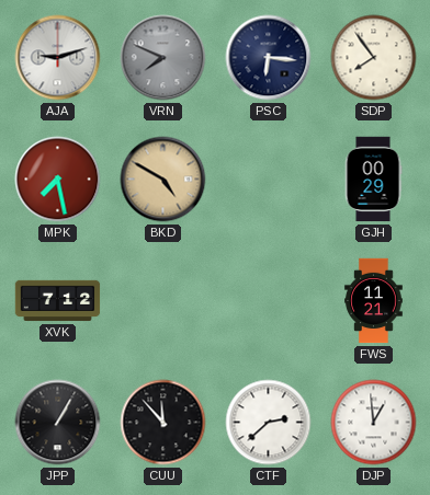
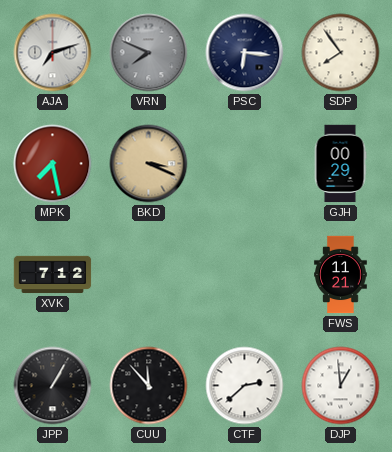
AJA: 9:12 -> 7:12
BKD: 4:50 -> 3:19
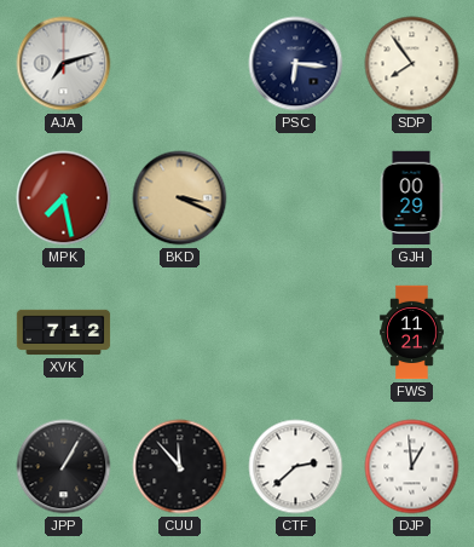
VRN: 7:49 -> none
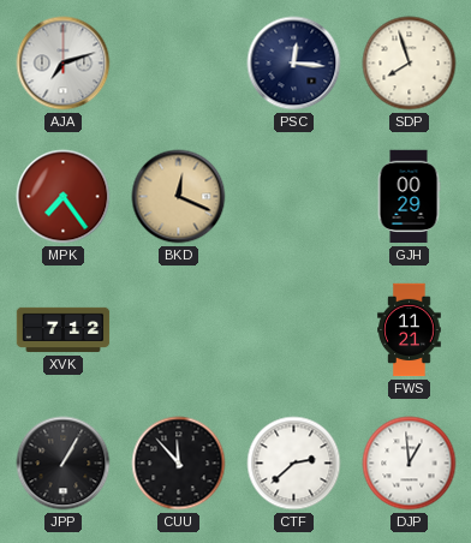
PSC: 6:16 -> 12:16
SDP: 7:54 -> 7:57
MPK: 7:28 -> 7:24
BKD: 3:19 -> 12:19
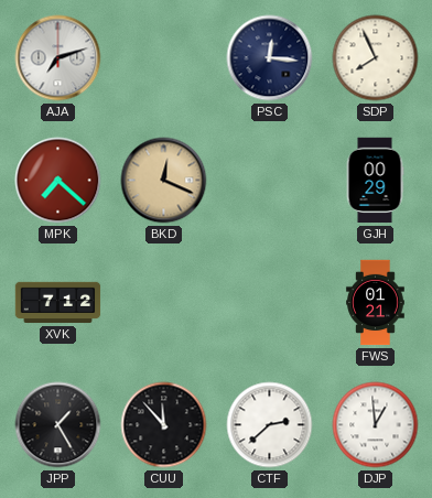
SDP: 7:57 -> 7:56
MPK: 7:24 -> 7:22
FWS: 11:21 -> 01:21
JPP: 1:05 -> 1:25
